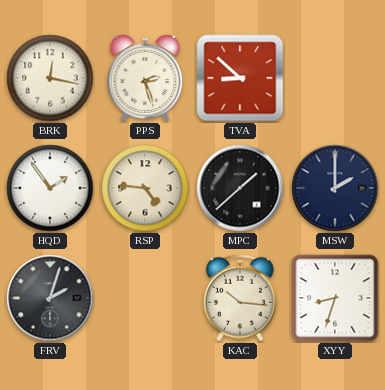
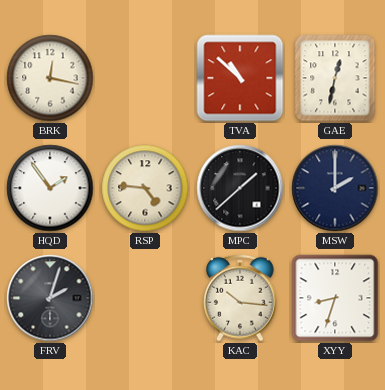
PPS: 2:27 -> none
TVA: 8:52 -> 10:52
GAE: none -> 12:32
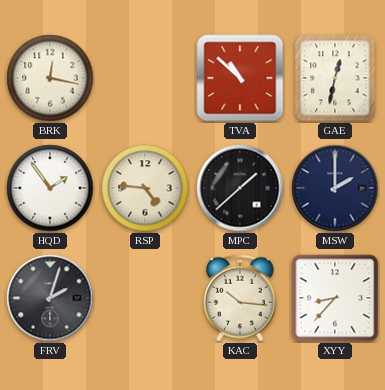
XYY: 8:33 -> 8:37
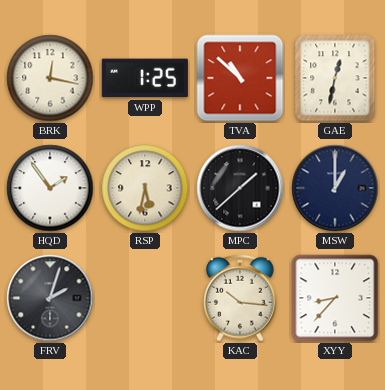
WPP: none -> 1:25
RSP: 4:46 -> 5:32
MSW: 2:00 -> 1:00
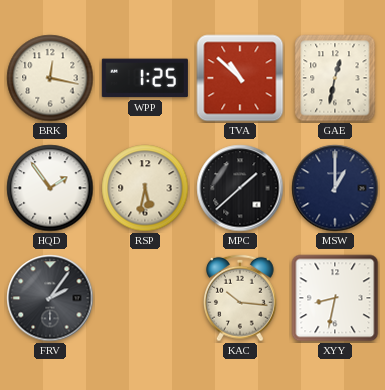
FRV: 2:03 -> 2:06
XYY: 8:37 -> 8:32
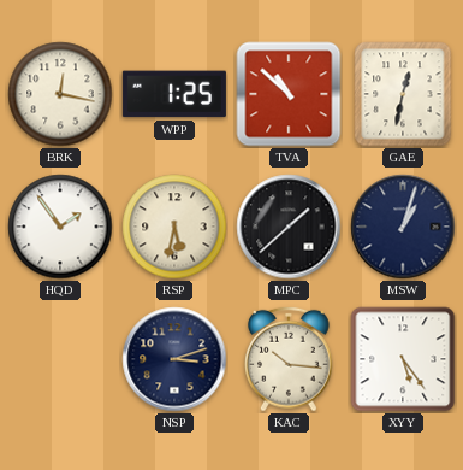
MSW: 1:00 -> 1:03
FRV: 2:06 -> none
NSP: none -> 3:12
XYY: 8:32 -> 5:24
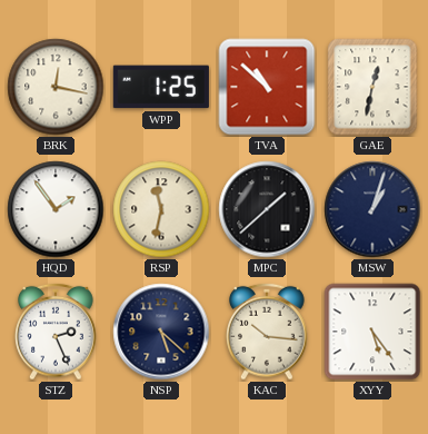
RSP: 5:32 -> 11:32
STZ: none -> 2:26
NSP: 3:12 -> 5:22
